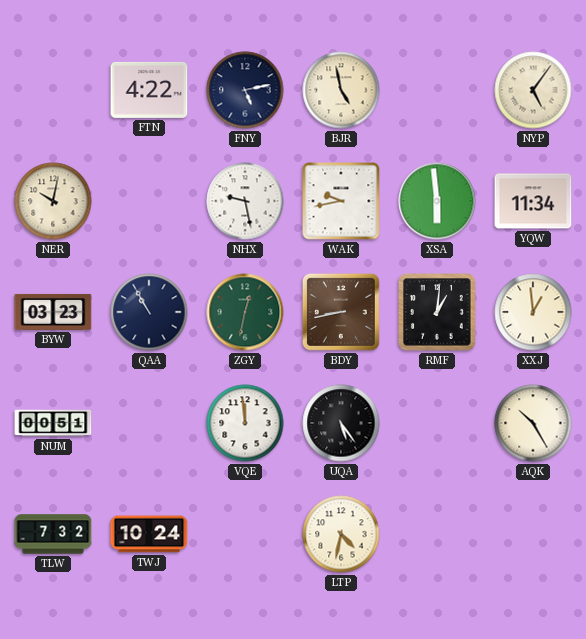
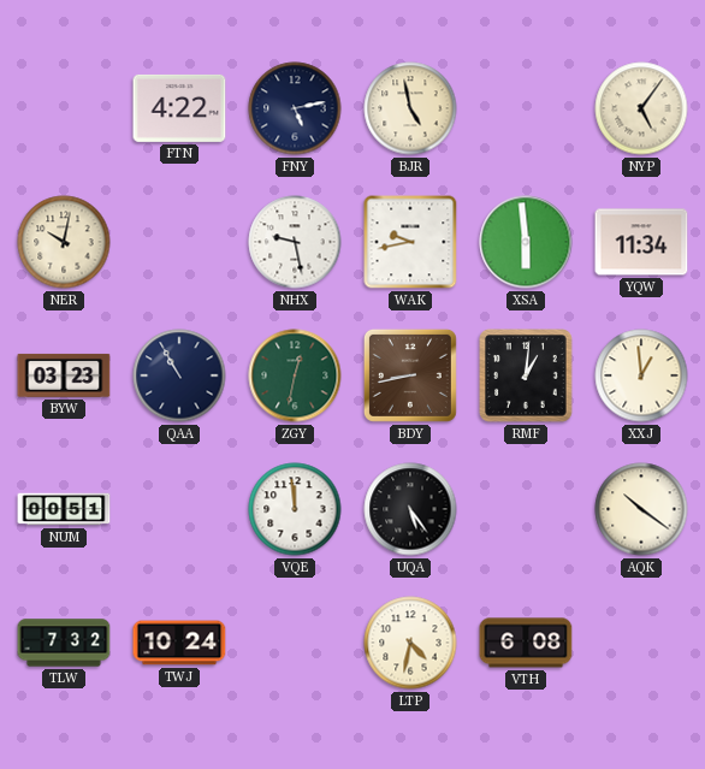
AQK: 10:25 -> 10:21
VTH: none -> 6:08
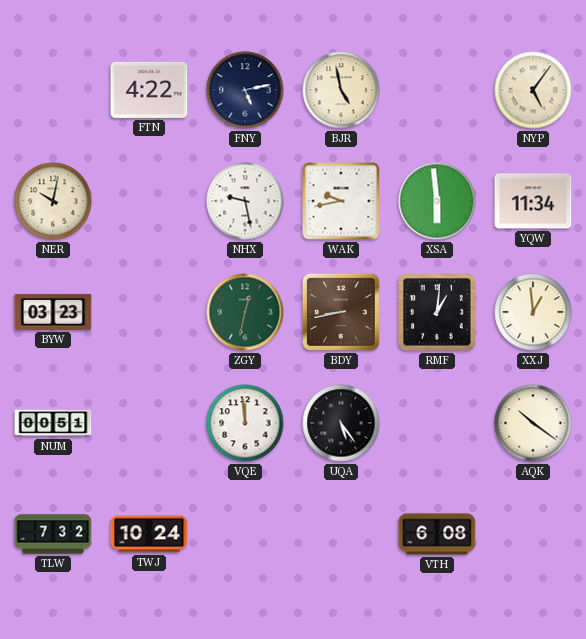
QAA: 10:55 -> none
LTP: 4:32 -> none
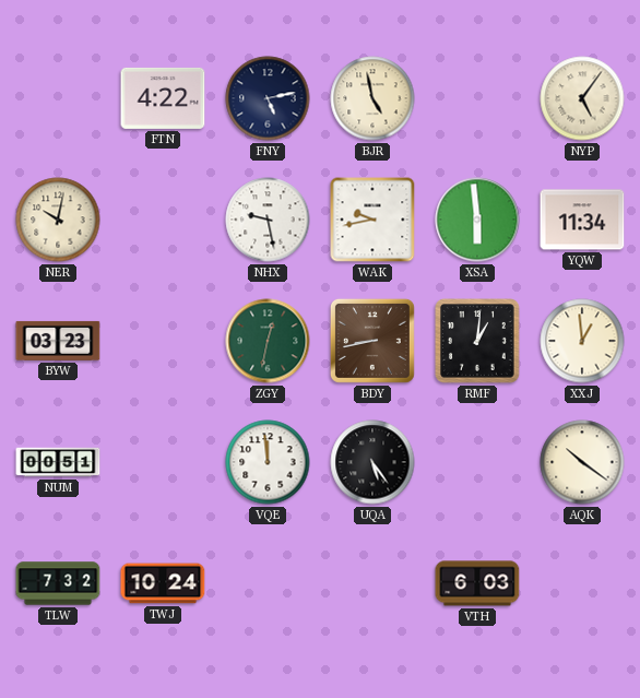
VTH: 6:08 -> 6:03
